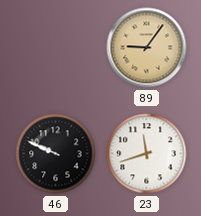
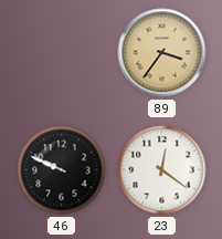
89: 9:06 -> 3:36
23: 11:42 -> 12:21
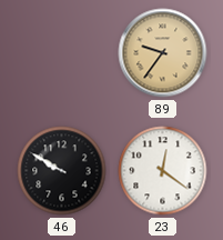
89: 3:36 -> 9:36
46: 9:49 -> 9:50
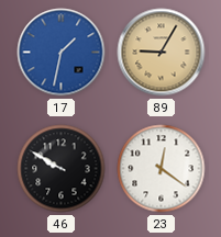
17: none -> 1:32
89: 9:36 -> 9:05
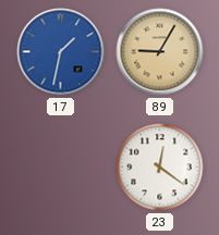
46: 9:50 -> none
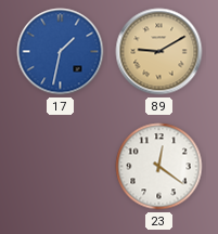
89: 9:05 -> 9:10
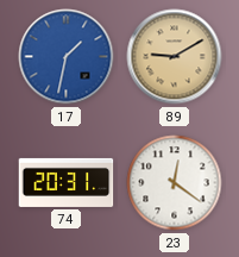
74: none -> 20:31
